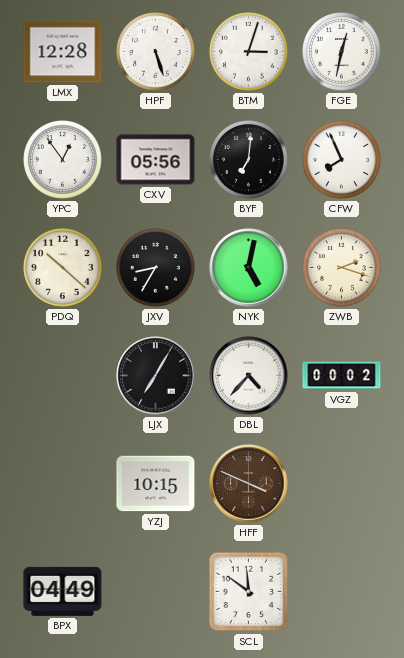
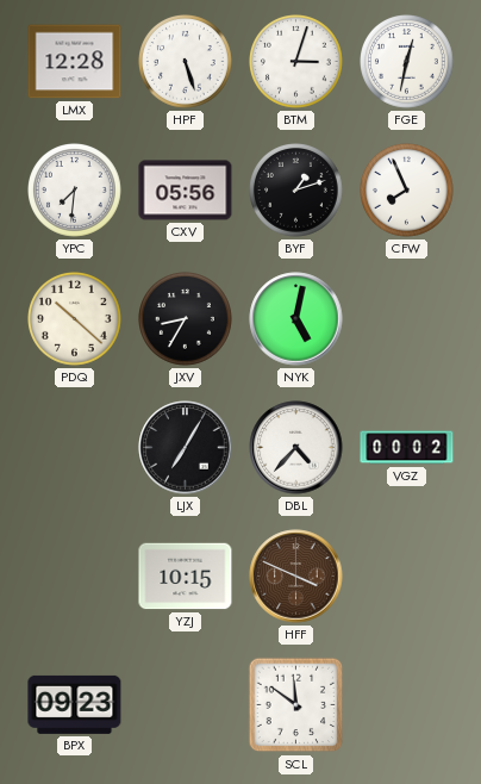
YPC: 12:54 -> 7:31
BYF: 7:01 -> 1:12
ZWB: 2:18 -> none
BPX: 04:49 -> 09:23
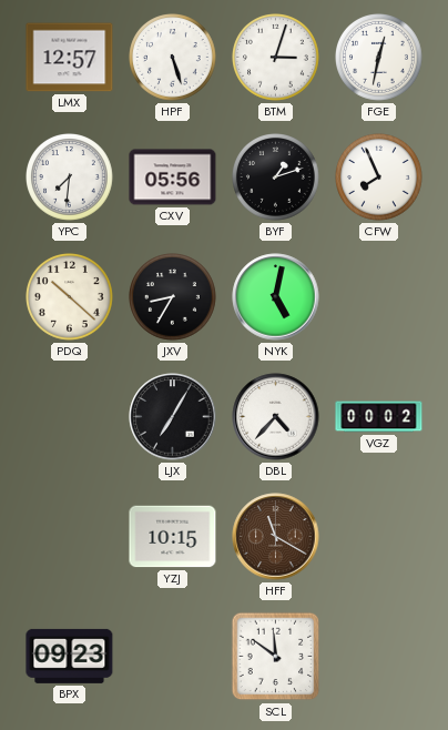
LMX: 12:28 -> 12:57
HFF: 3:49 -> 11:20
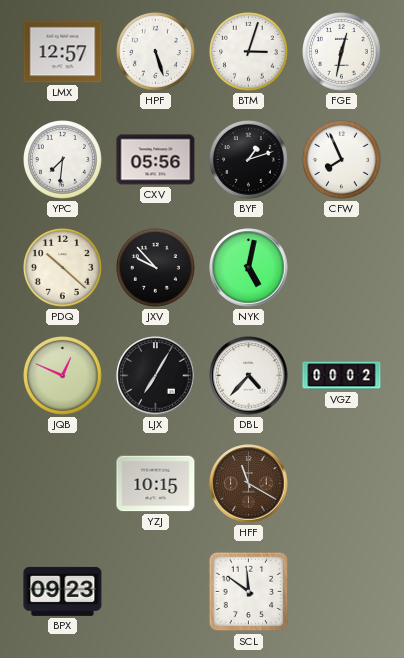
JXV: 8:35 -> 9:53
JQB: none -> 12:49
